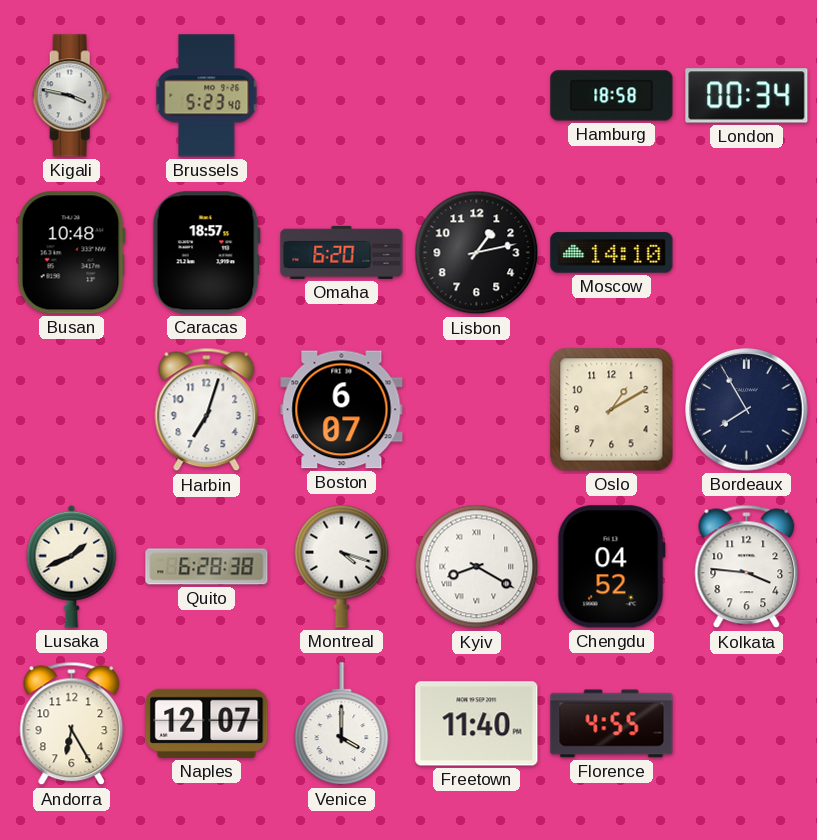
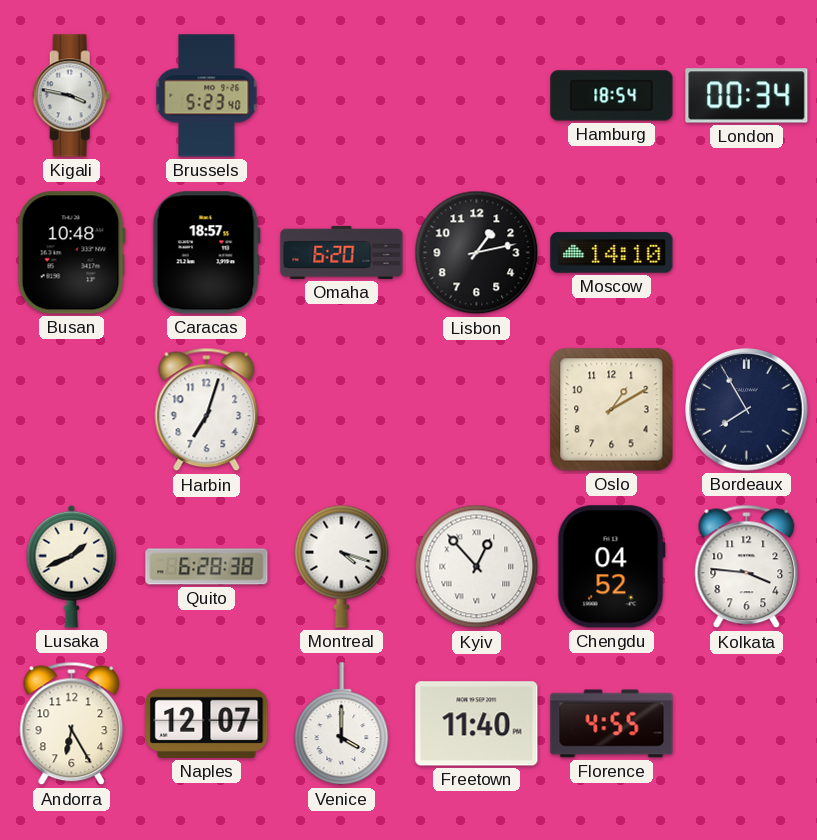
Hamburg: 18:58 -> 18:54
Boston: 6:07 -> none
Kyiv: 8:20 -> 12:53
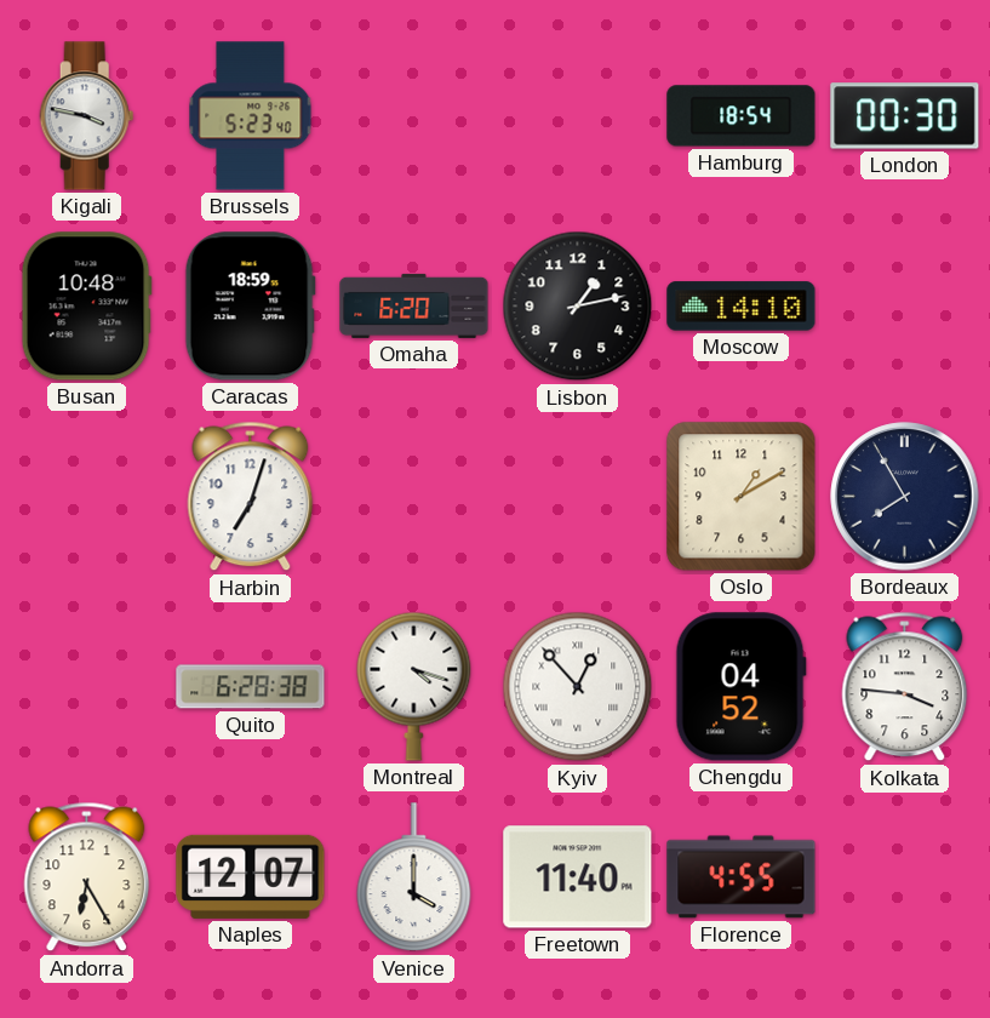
London: 00:34 -> 00:30
Caracas: 18:57 -> 18:59
Lusaka: 1:41 -> none
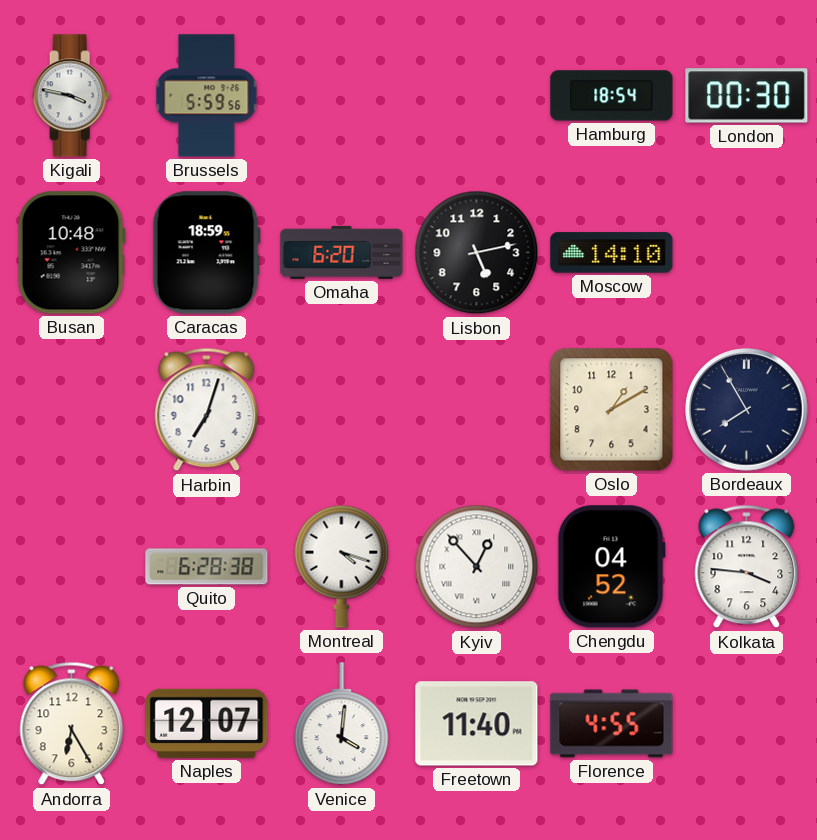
Brussels: 5:23 -> 5:59
Lisbon: 1:13 -> 5:13
Venice: 4:00 -> 4:01
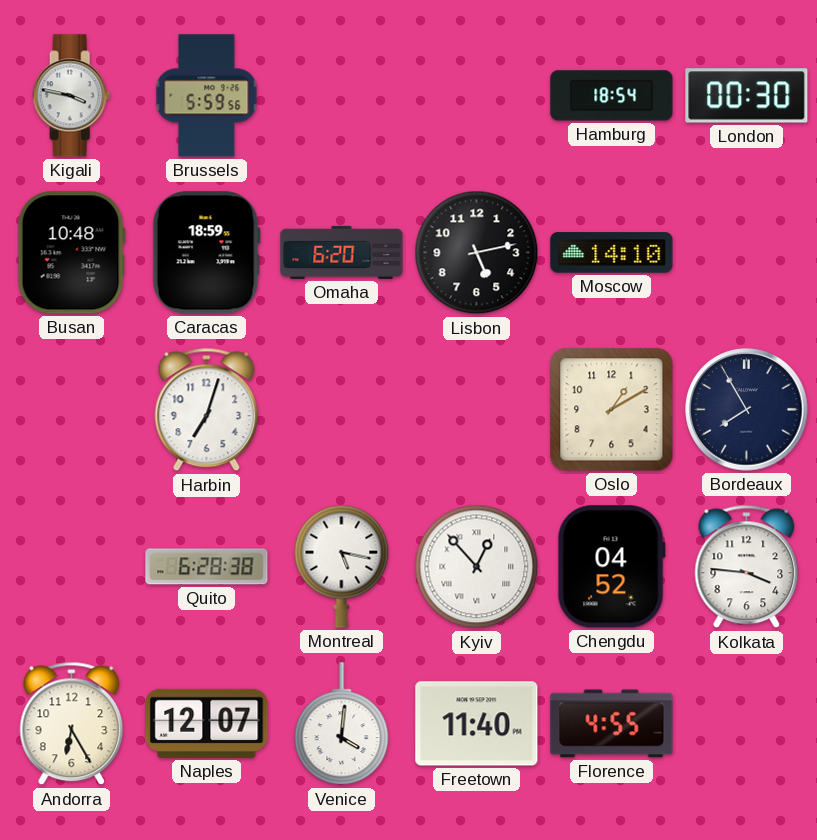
Montreal: 4:18 -> 5:17
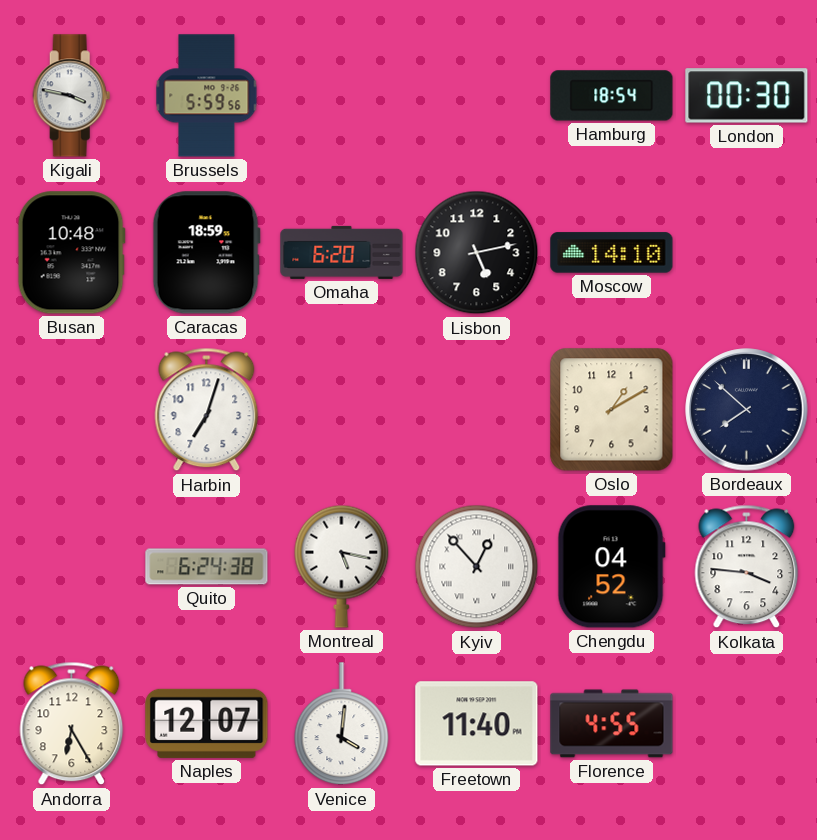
Bordeaux: 7:55 -> 7:52
Quito: 6:28 -> 6:24
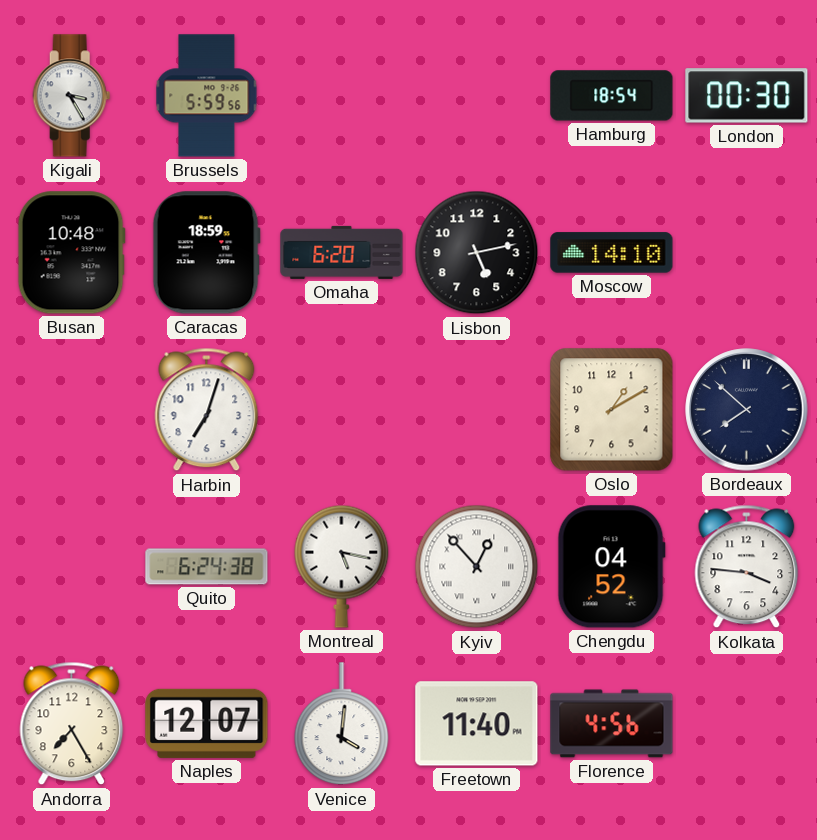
Kigali: 3:47 -> 3:25
Andorra: 6:25 -> 7:25
Florence: 4:55 -> 4:56
